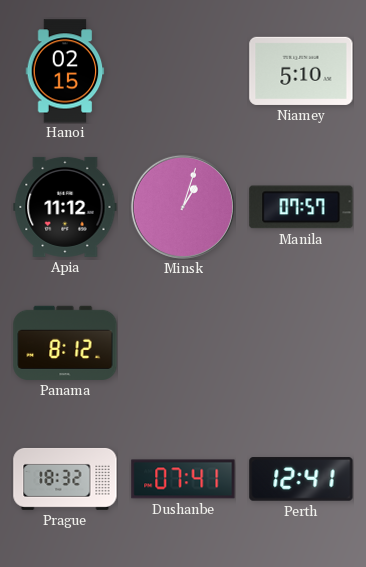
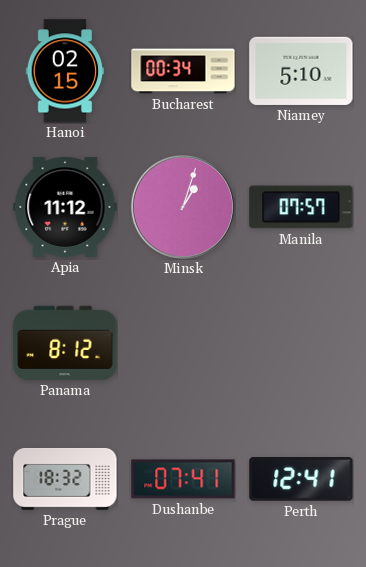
Bucharest: none -> 00:34
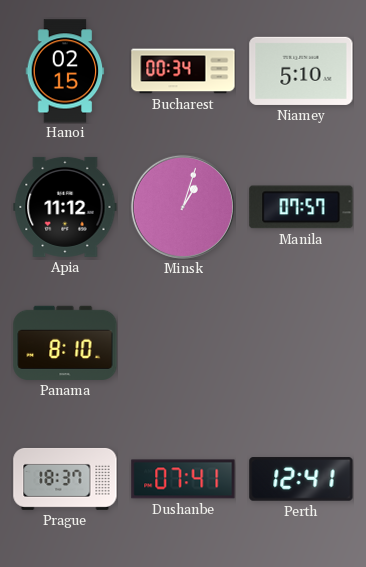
Panama: 8:12 -> 8:10
Prague: 18:32 -> 18:37
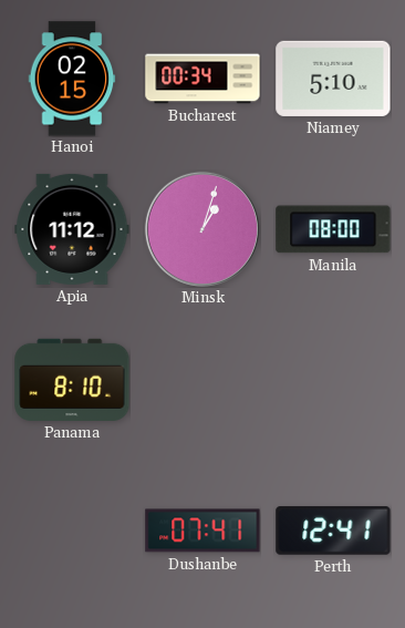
Manila: 07:57 -> 08:00
Prague: 18:37 -> none
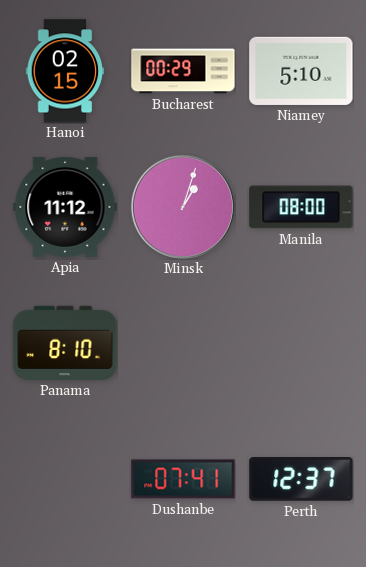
Bucharest: 00:34 -> 00:29
Perth: 12:41 -> 12:37
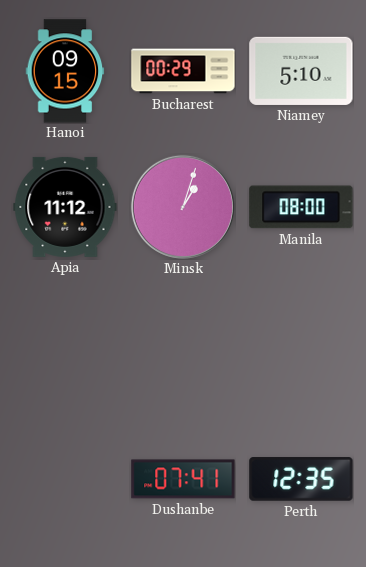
Hanoi: 02:15 -> 09:15
Panama: 8:10 -> none
Perth: 12:37 -> 12:35
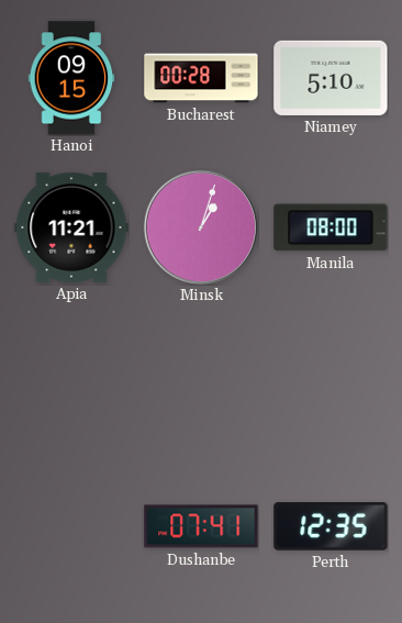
Bucharest: 00:29 -> 00:28
Apia: 11:12 -> 11:21
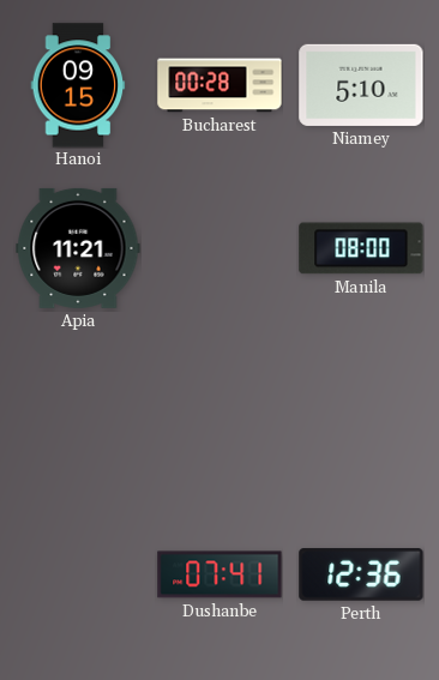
Minsk: 1:03 -> none
Perth: 12:35 -> 12:36
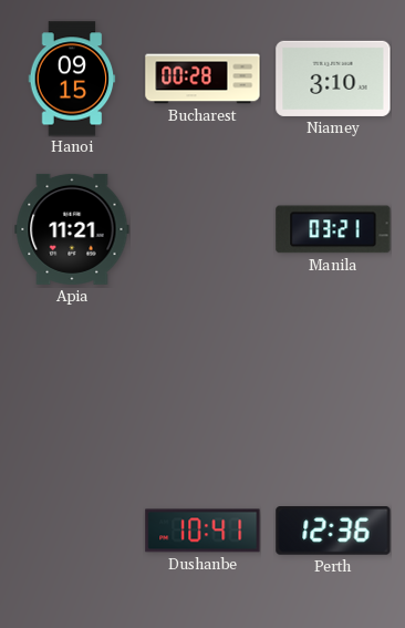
Niamey: 5:10 -> 3:10
Manila: 08:00 -> 03:21
Dushanbe: 07:41 -> 10:41
